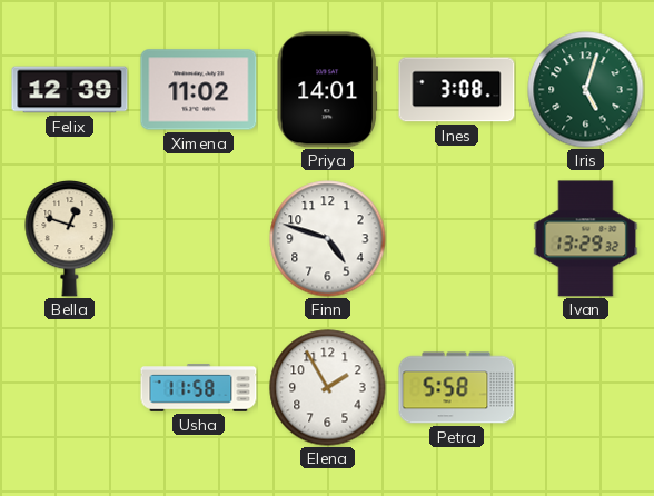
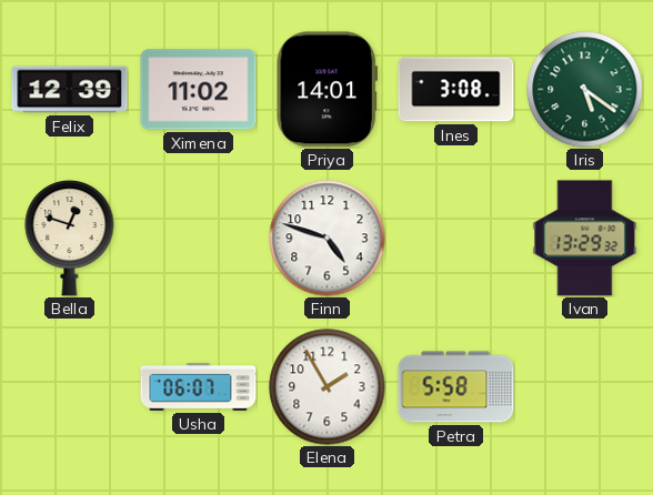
Iris: 5:03 -> 5:21
Usha: 11:58 -> 06:07
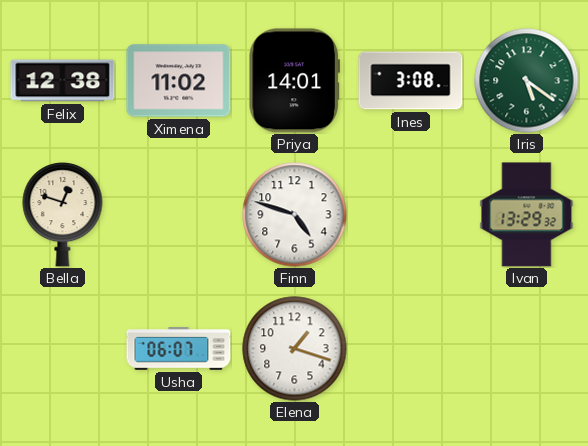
Felix: 12:39 -> 12:38
Elena: 1:55 -> 1:18
Petra: 5:58 -> none
